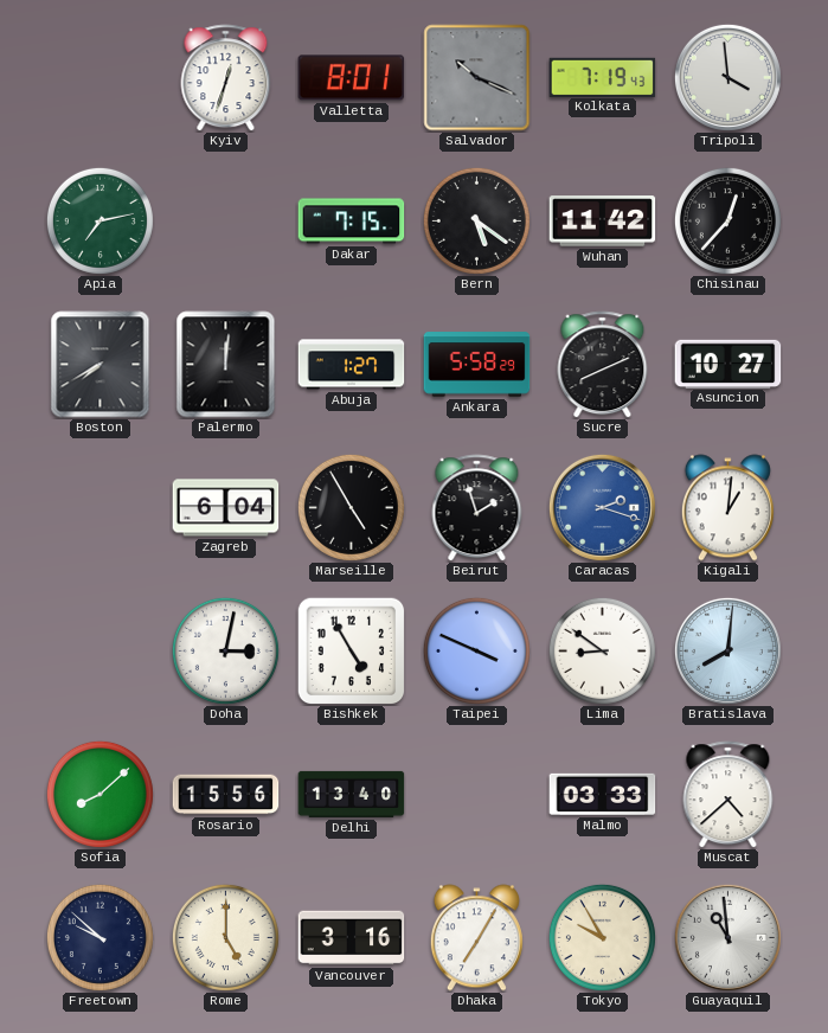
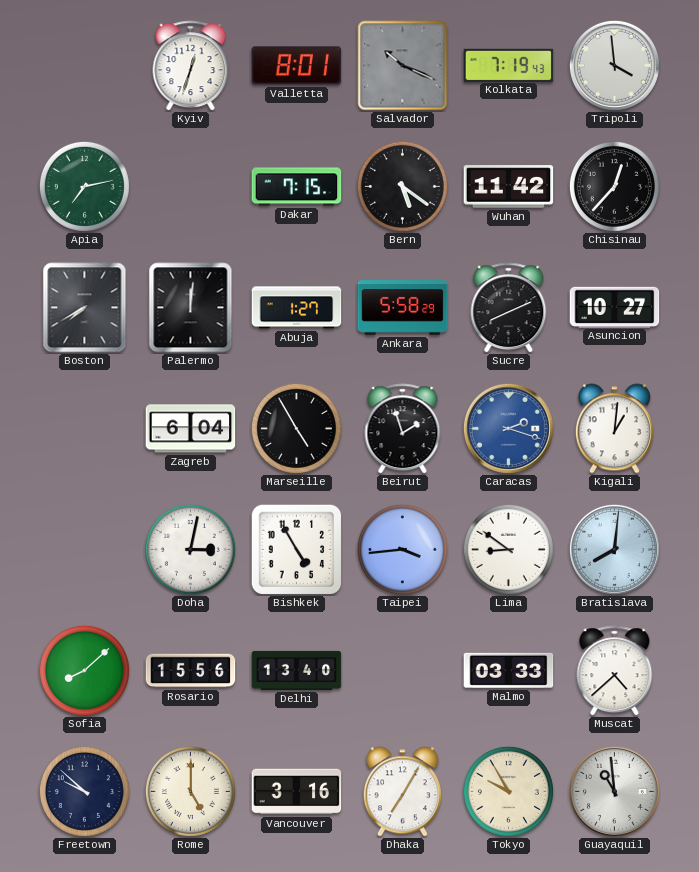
Taipei: 3:49 -> 3:44
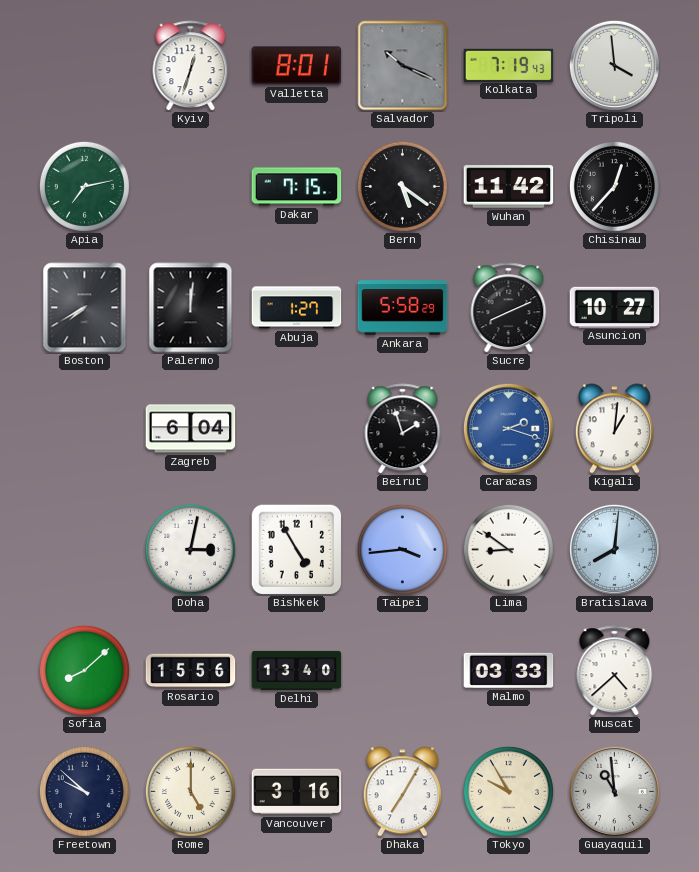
Marseille: 4:55 -> none
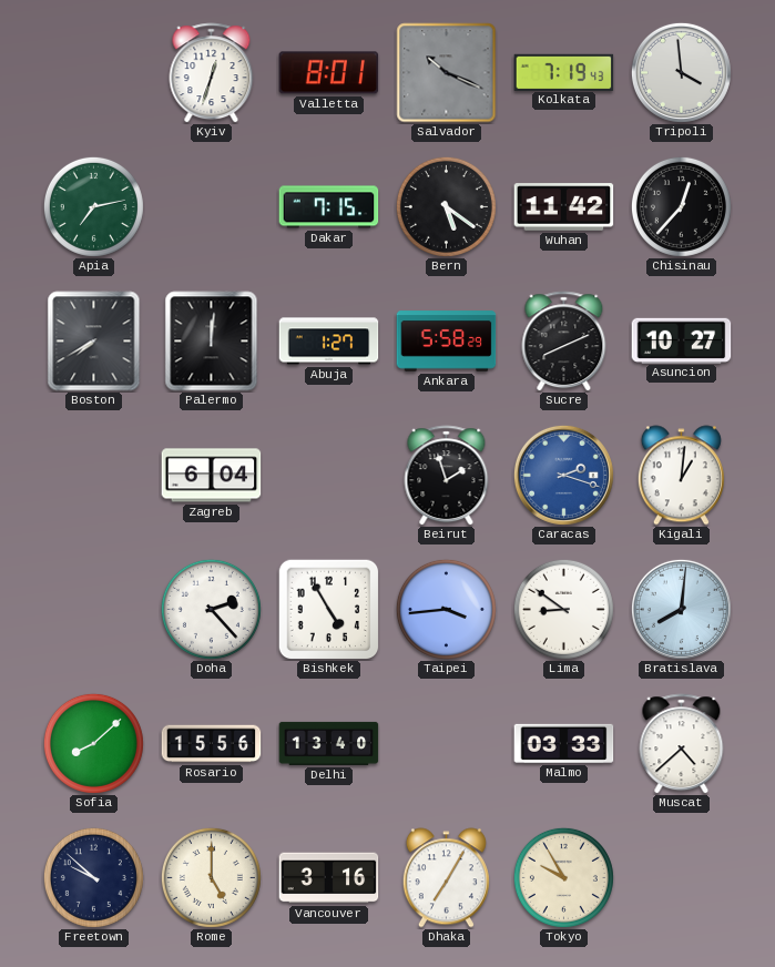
Doha: 3:02 -> 2:23
Guayaquil: 10:59 -> none
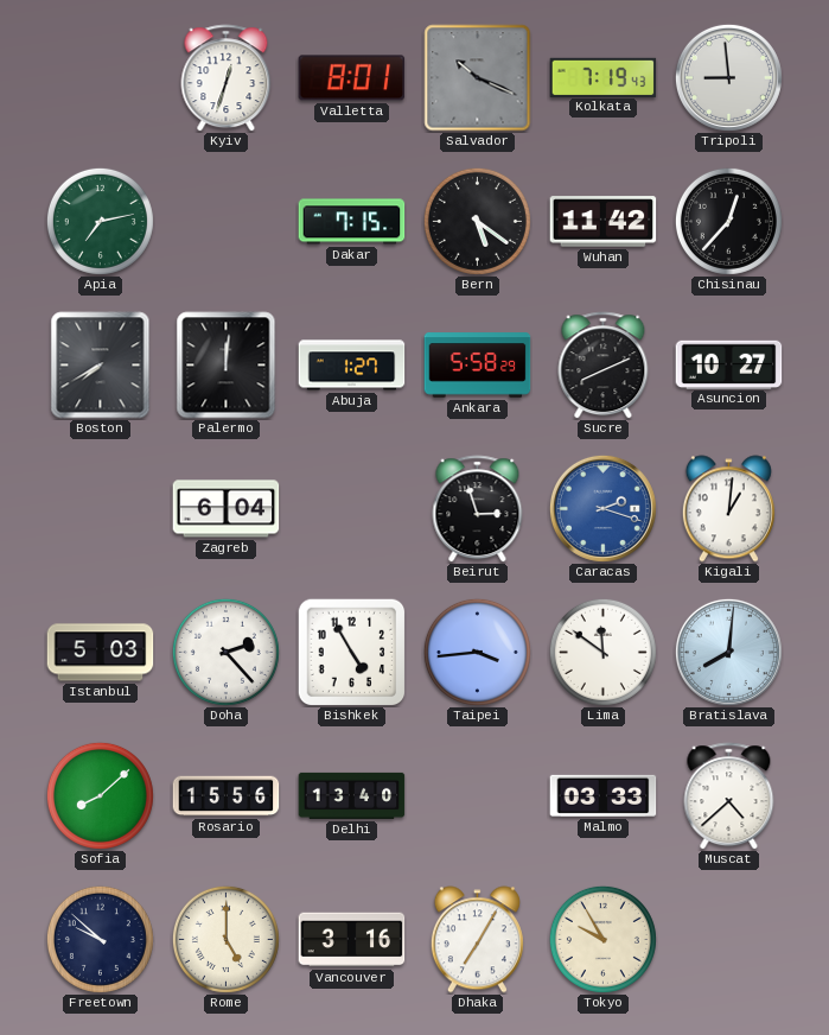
Tripoli: 3:59 -> 8:59
Beirut: 1:57 -> 2:57
Istanbul: none -> 5:03
Lima: 8:51 -> 11:51
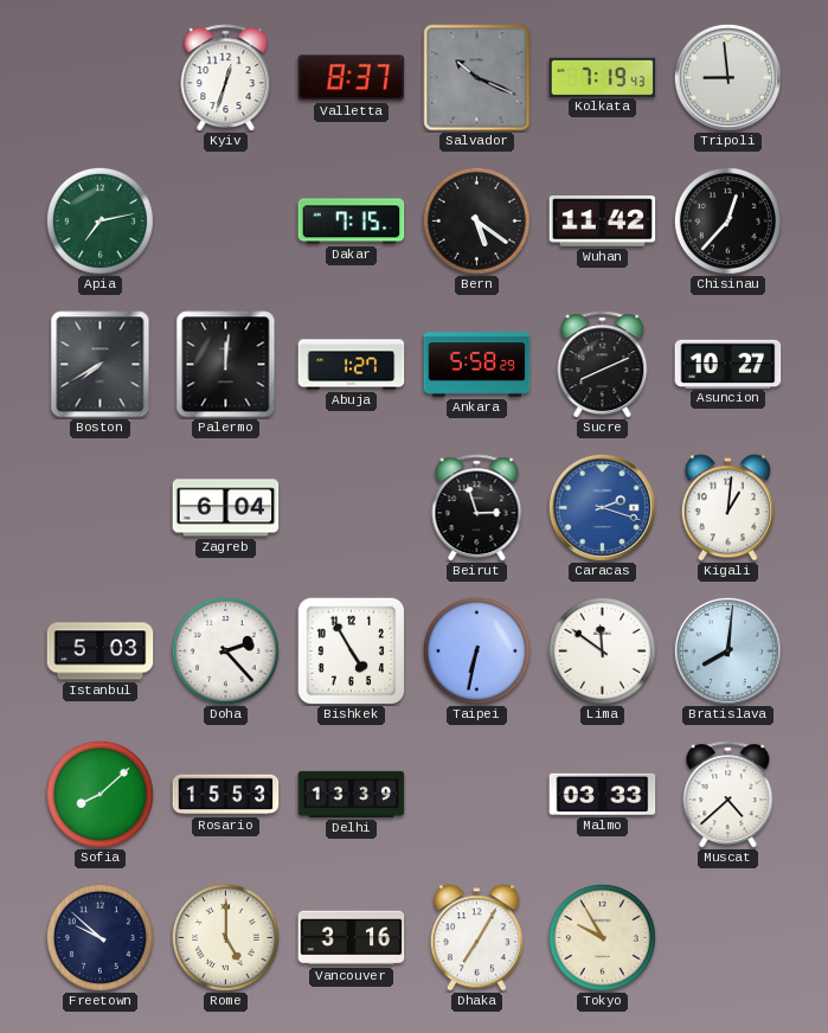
Valletta: 8:01 -> 8:37
Taipei: 3:44 -> 6:32
Rosario: 15:56 -> 15:53
Delhi: 13:40 -> 13:39
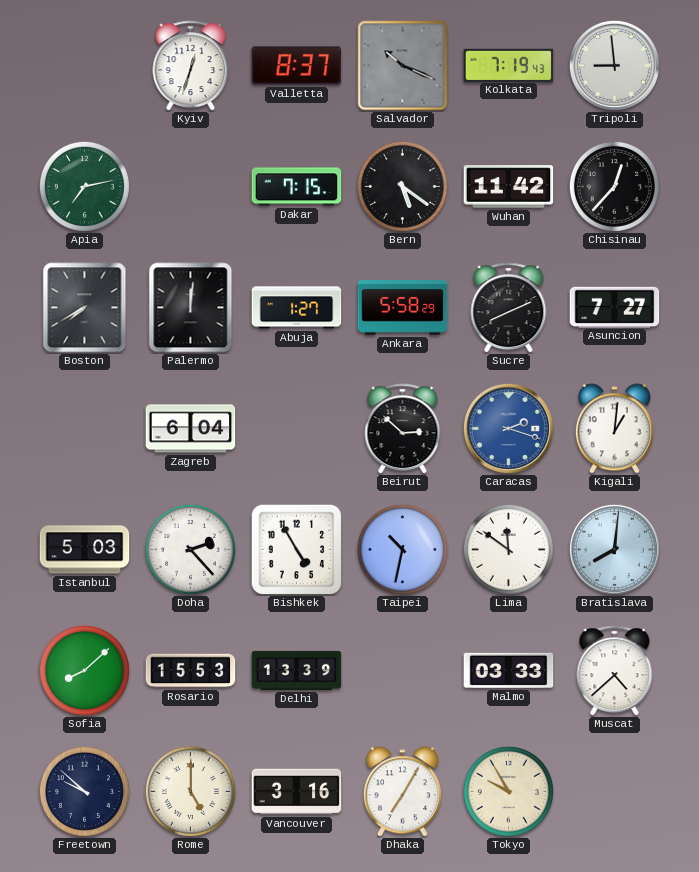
Asuncion: 10:27 -> 7:27
Beirut: 2:57 -> 2:52
Taipei: 6:32 -> 10:32
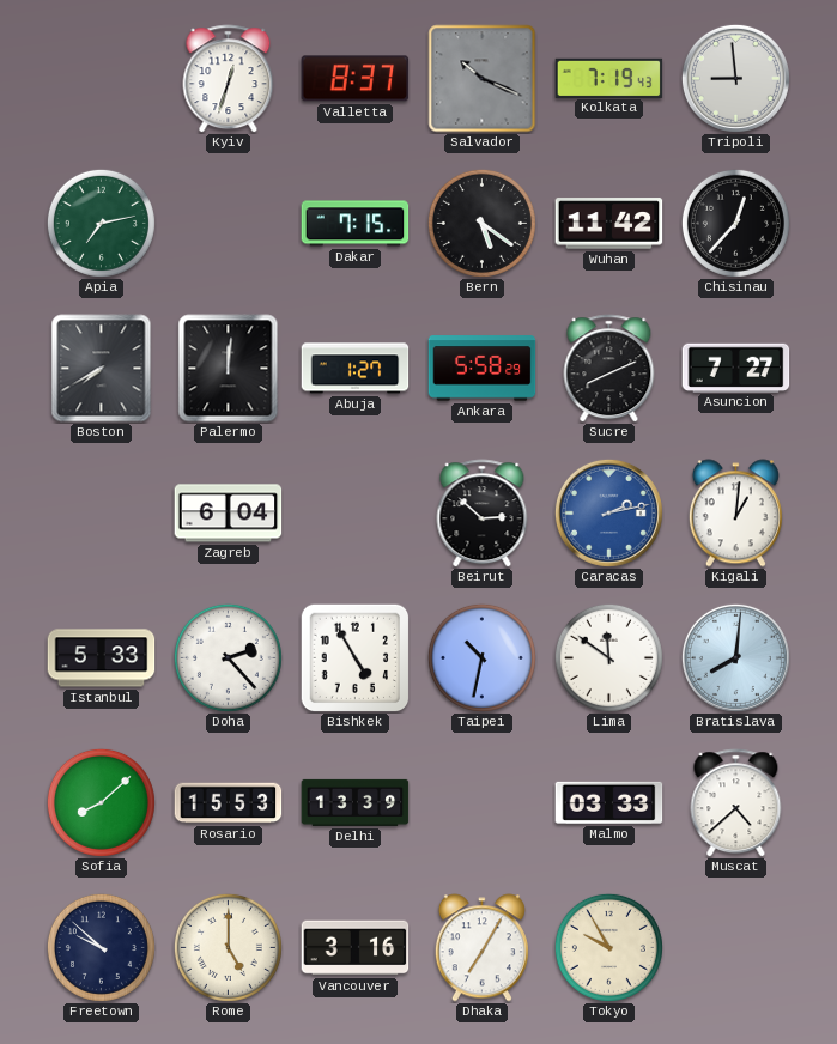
Caracas: 2:18 -> 2:13
Istanbul: 5:03 -> 5:33
